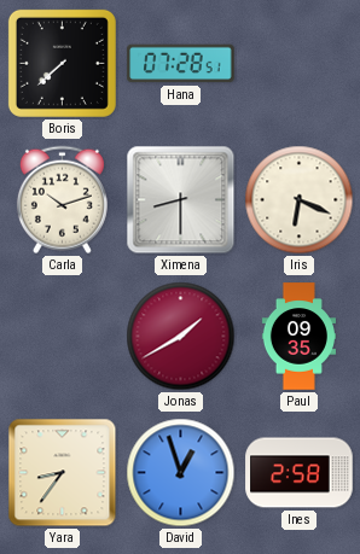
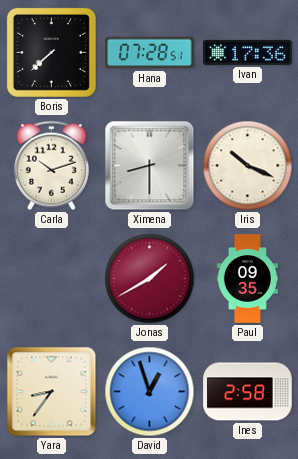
Ivan: none -> 17:36
Iris: 6:19 -> 10:19
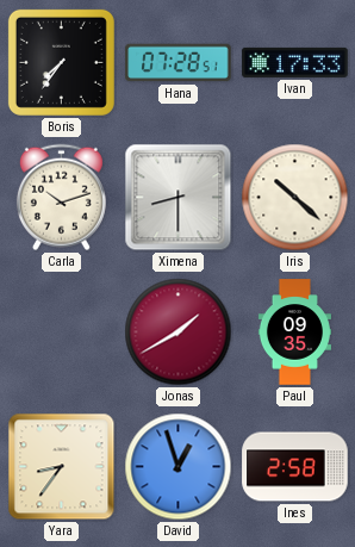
Boris: 7:38 -> 7:36
Ivan: 17:36 -> 17:33
Iris: 10:19 -> 10:22
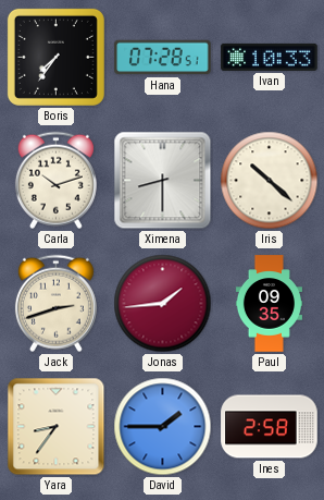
Ivan: 17:33 -> 10:33
Jack: none -> 2:42
Jonas: 1:40 -> 1:44
David: 12:57 -> 1:45
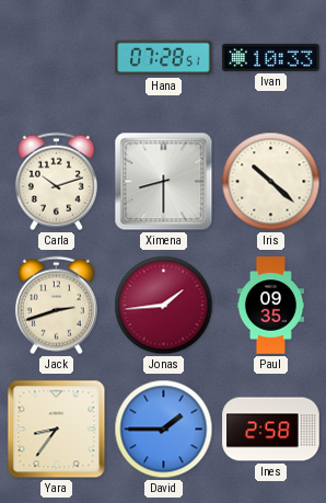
Boris: 7:36 -> none
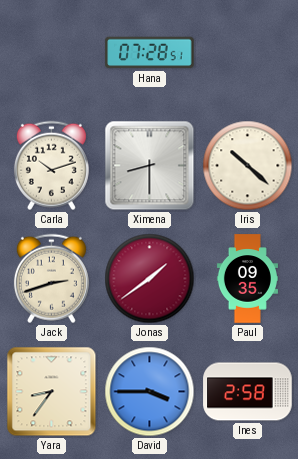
Ivan: 10:33 -> none
Jonas: 1:44 -> 1:39
David: 1:45 -> 3:45
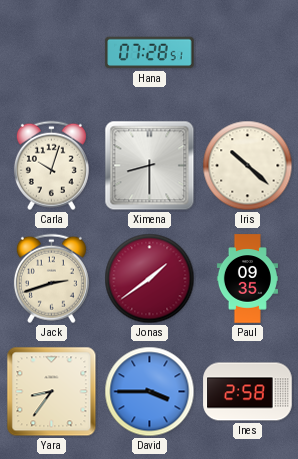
Carla: 10:12 -> 10:03
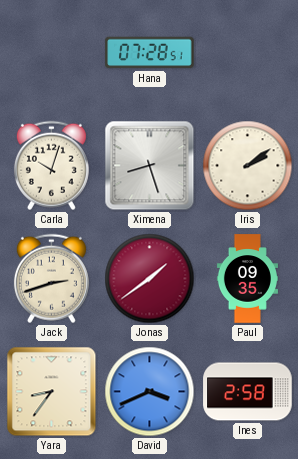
Ximena: 8:30 -> 8:27
Iris: 10:22 -> 2:09
David: 3:45 -> 3:41
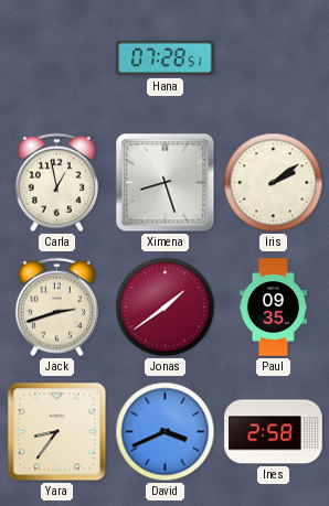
Carla: 10:03 -> 12:58
